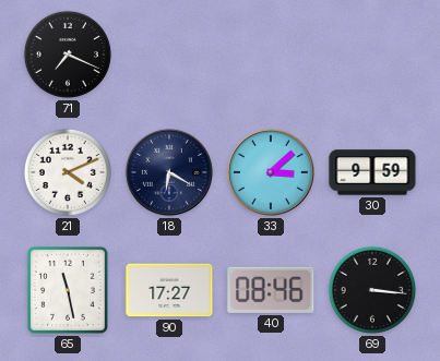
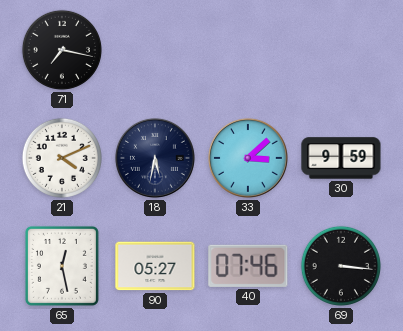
71: 7:19 -> 7:17
18: 6:20 -> 5:32
65: 11:28 -> 12:28
90: 17:27 -> 05:27
40: 08:46 -> 07:46
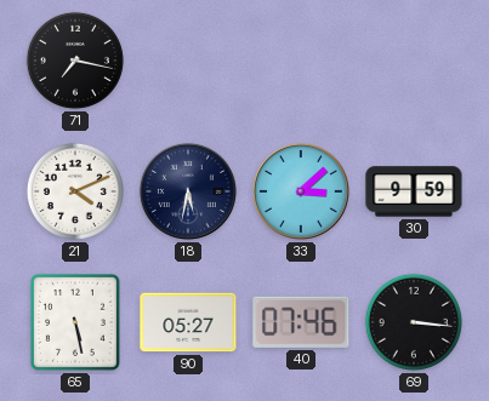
65: 12:28 -> 5:28
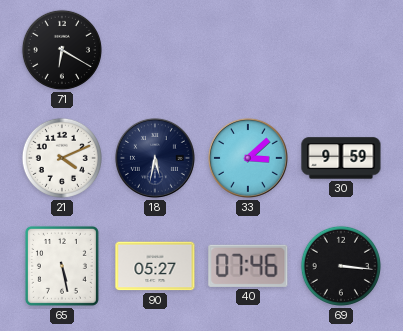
71: 7:17 -> 6:20
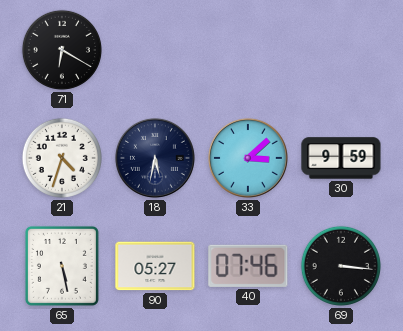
21: 4:11 -> 4:33
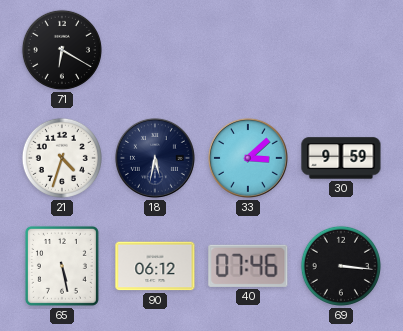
90: 05:27 -> 06:12
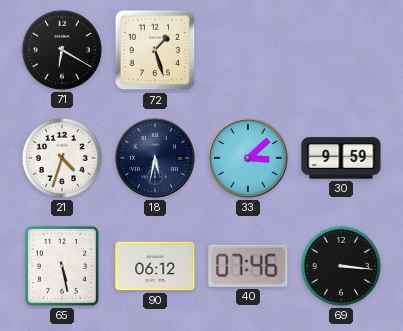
72: none -> 1:27
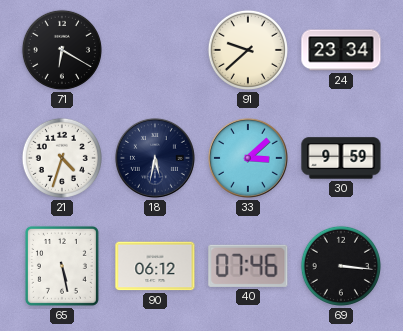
72: 1:27 -> none
91: none -> 9:38
24: none -> 23:34
